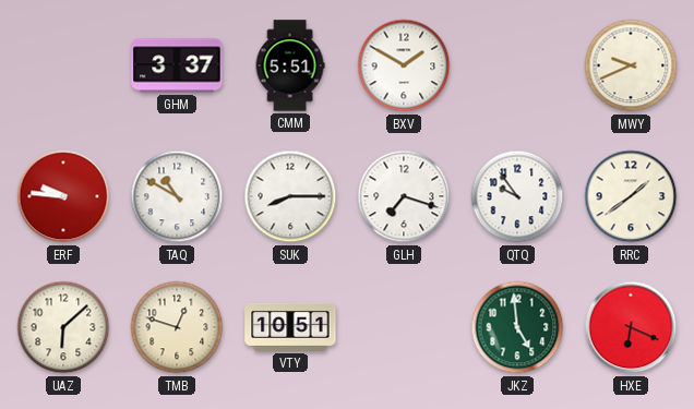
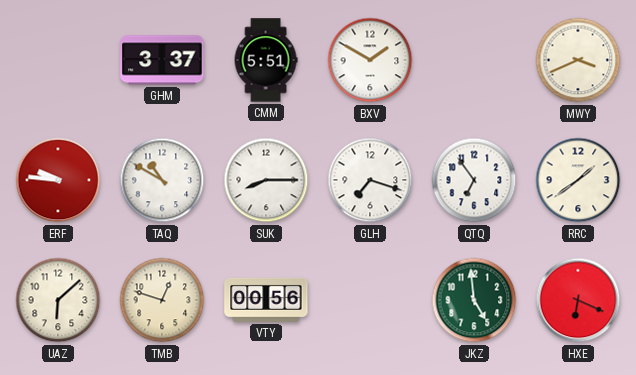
MWY: 9:41 -> 3:41
QTQ: 9:54 -> 6:54
VTY: 10:51 -> 00:56
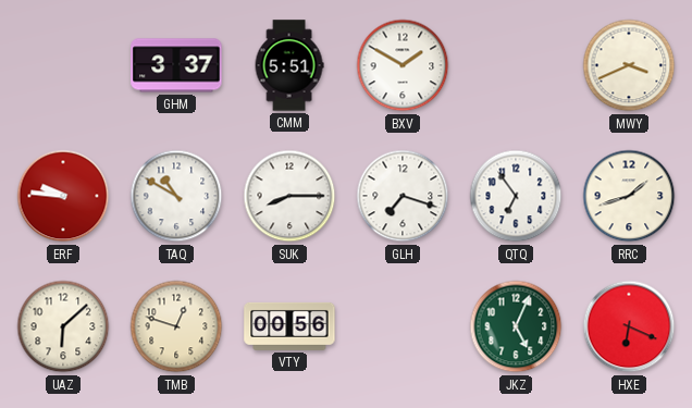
RRC: 1:39 -> 1:42
JKZ: 4:59 -> 5:04
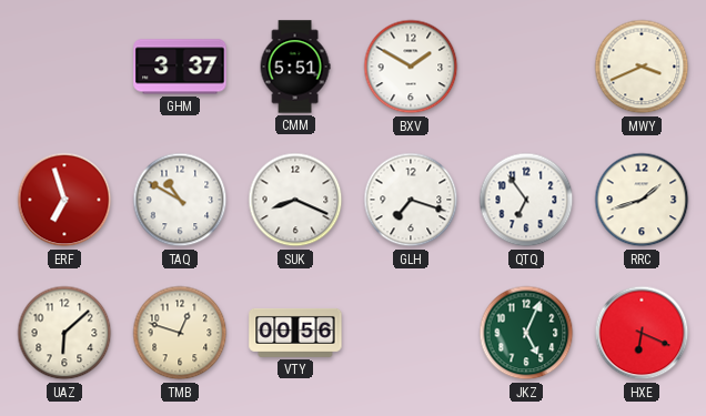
ERF: 9:46 -> 6:57
SUK: 8:15 -> 8:19
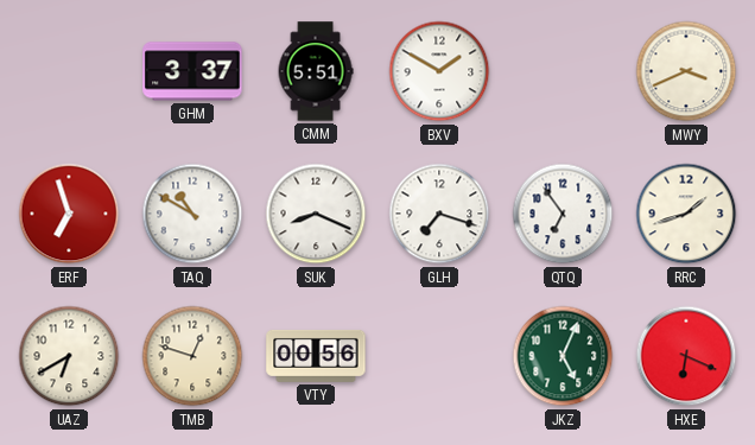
UAZ: 6:08 -> 6:40
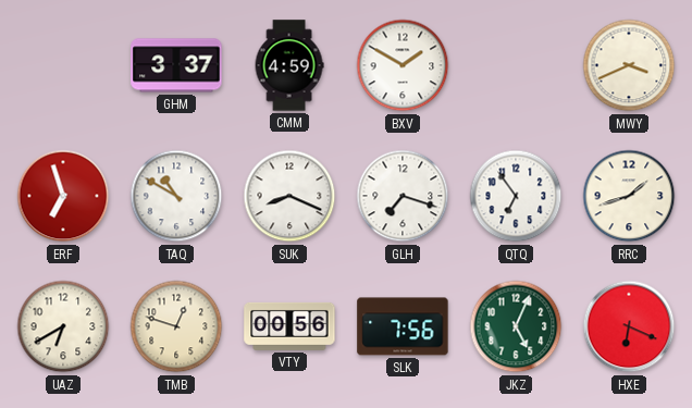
CMM: 5:51 -> 4:59
SLK: none -> 7:56
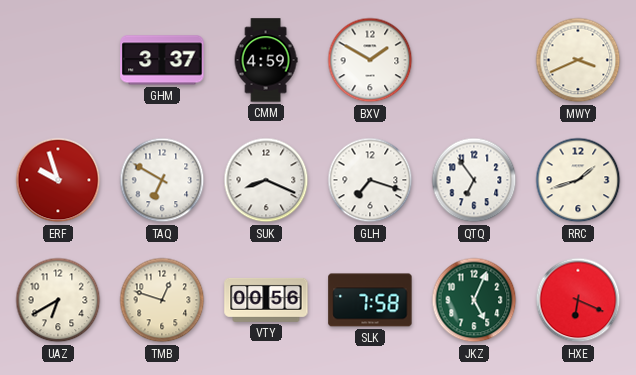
ERF: 6:57 -> 9:57
TAQ: 10:50 -> 6:50
SLK: 7:56 -> 7:58
